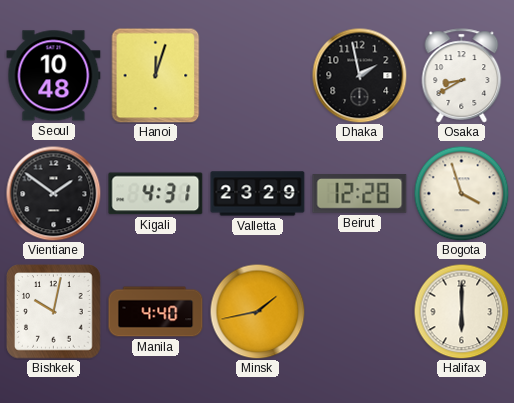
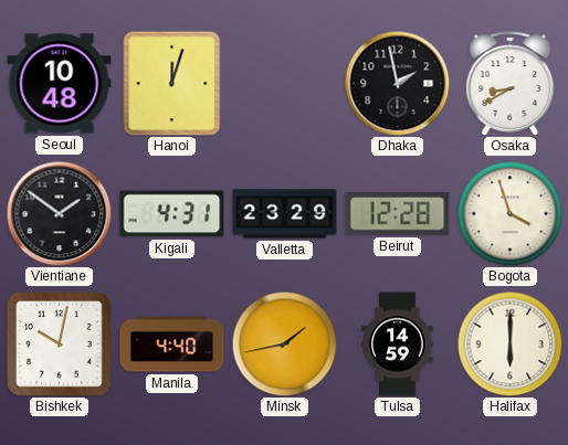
Tulsa: none -> 14:59
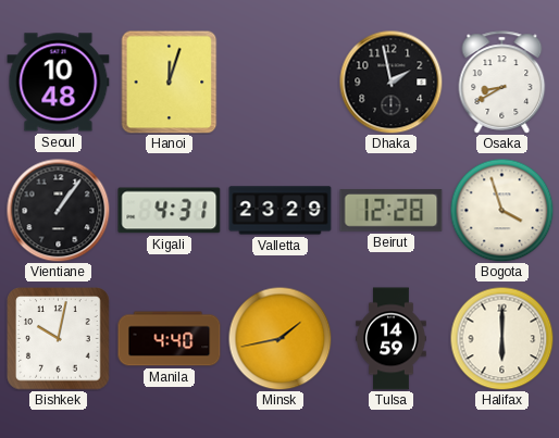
Vientiane: 1:51 -> 1:06
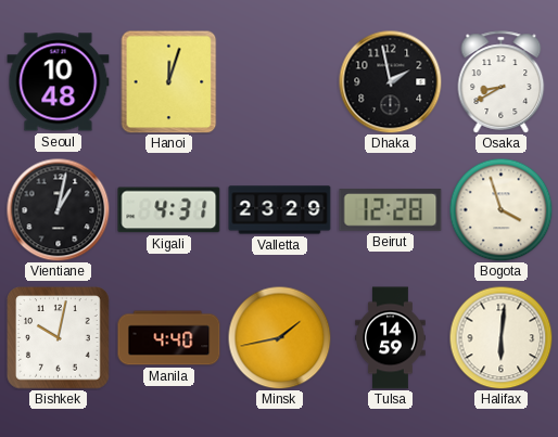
Vientiane: 1:06 -> 1:02
Halifax: 6:00 -> 6:01
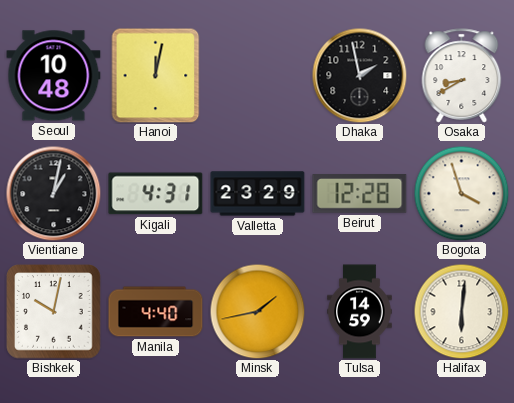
Hanoi: 12:03 -> 12:02
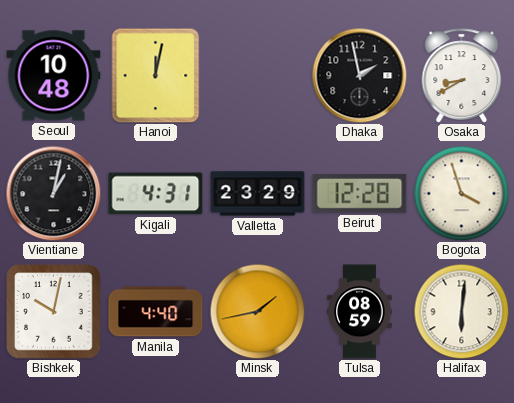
Tulsa: 14:59 -> 08:59
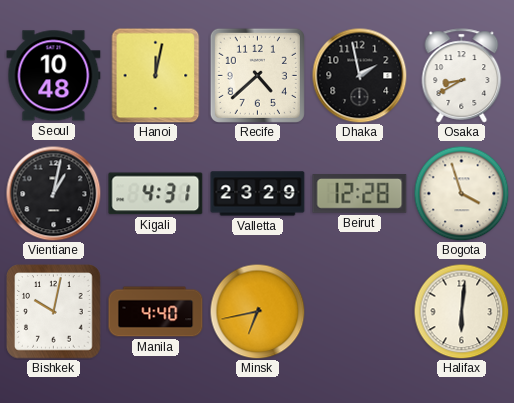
Recife: none -> 4:38
Minsk: 1:43 -> 6:43
Tulsa: 08:59 -> none
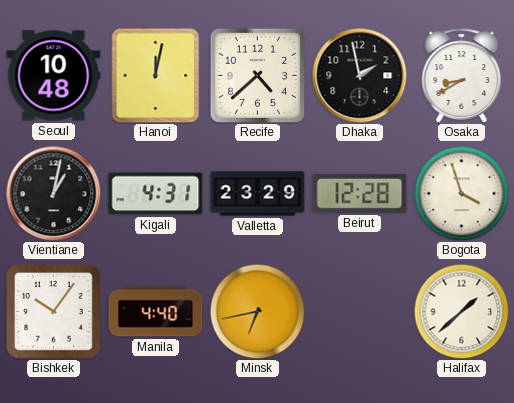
Bishkek: 10:02 -> 10:06
Halifax: 6:01 -> 1:38
